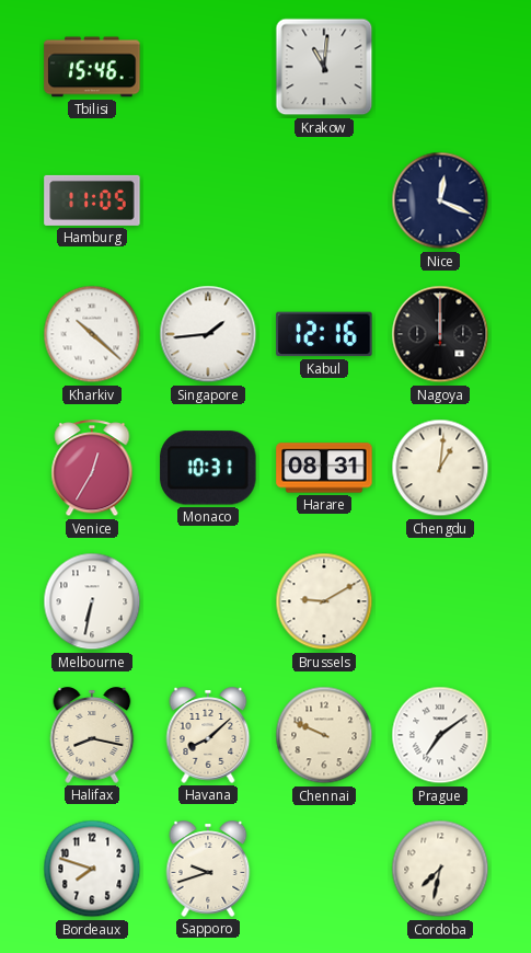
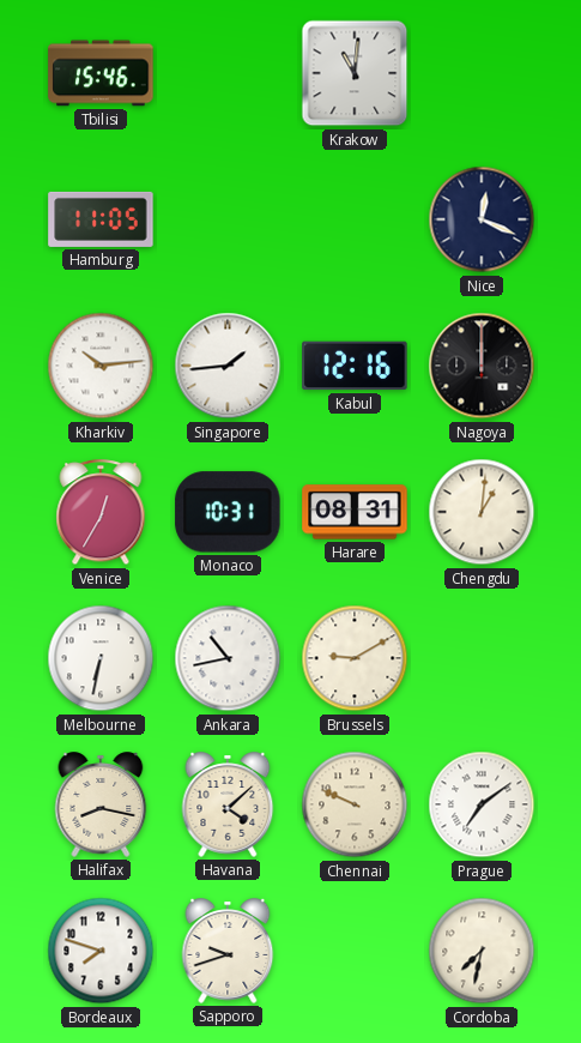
Kharkiv: 10:22 -> 10:14
Ankara: none -> 10:43
Havana: 8:08 -> 4:08
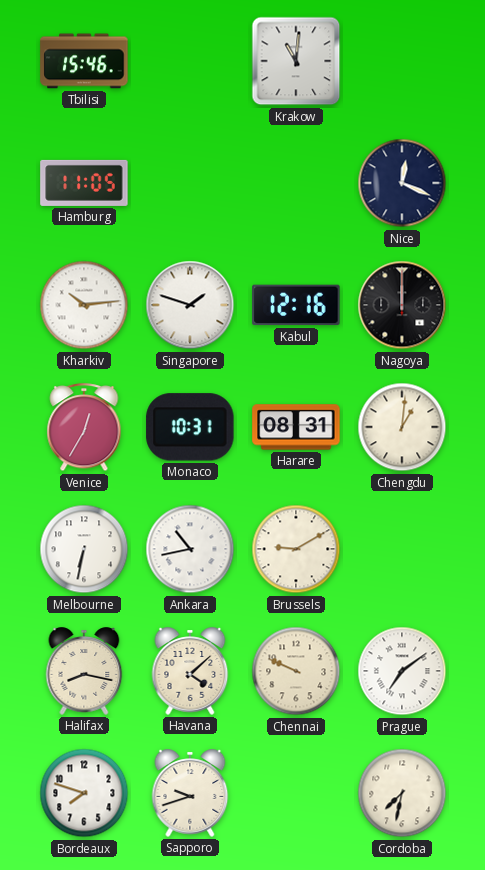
Singapore: 1:44 -> 1:48
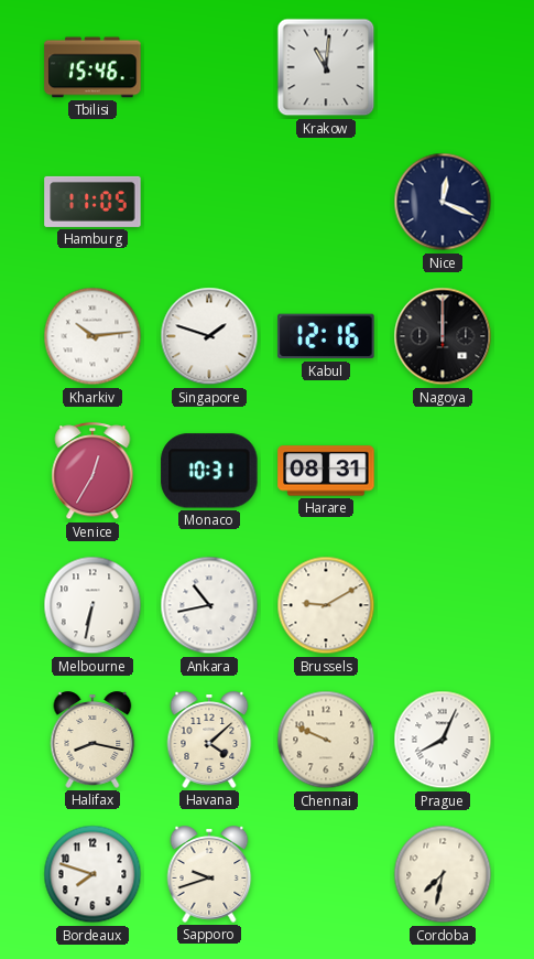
Chengdu: 1:01 -> none
Prague: 7:09 -> 8:04
